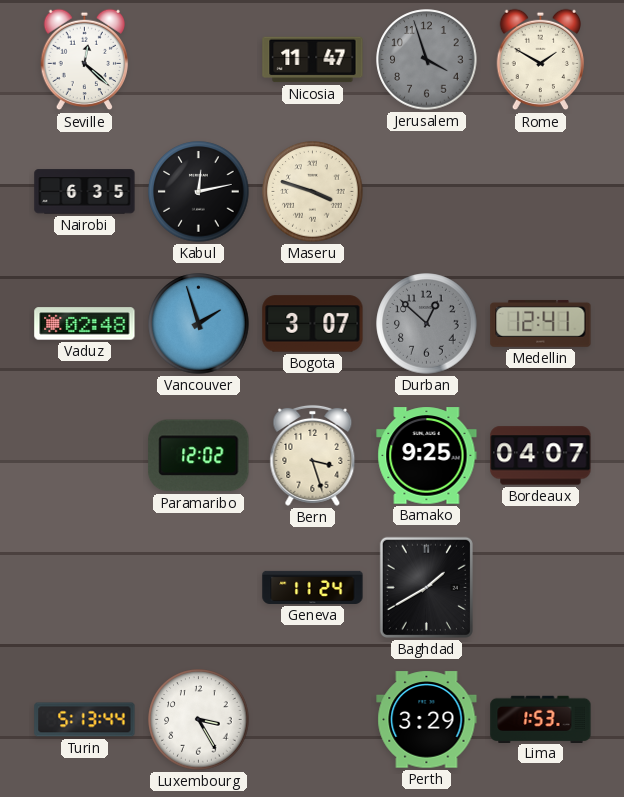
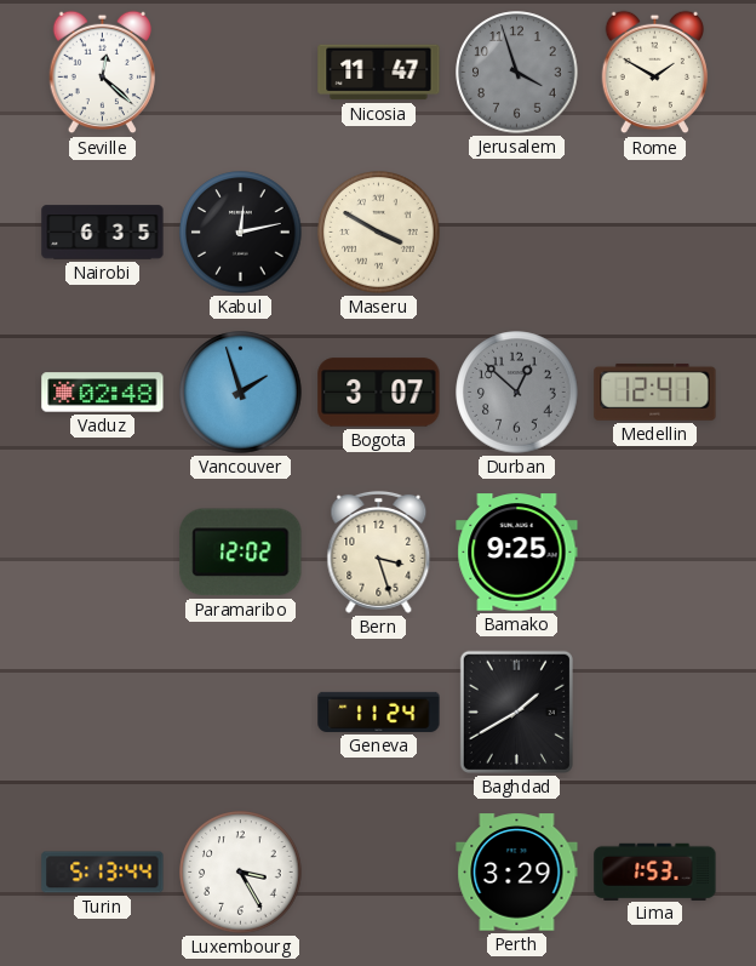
Maseru: 3:48 -> 3:50
Bordeaux: 04:07 -> none
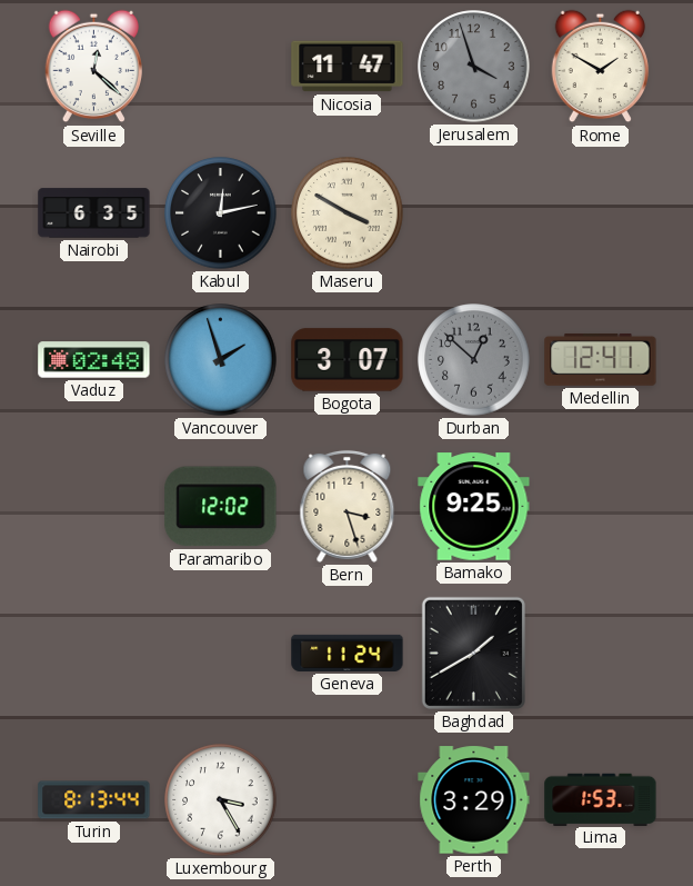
Turin: 5:13 -> 8:13
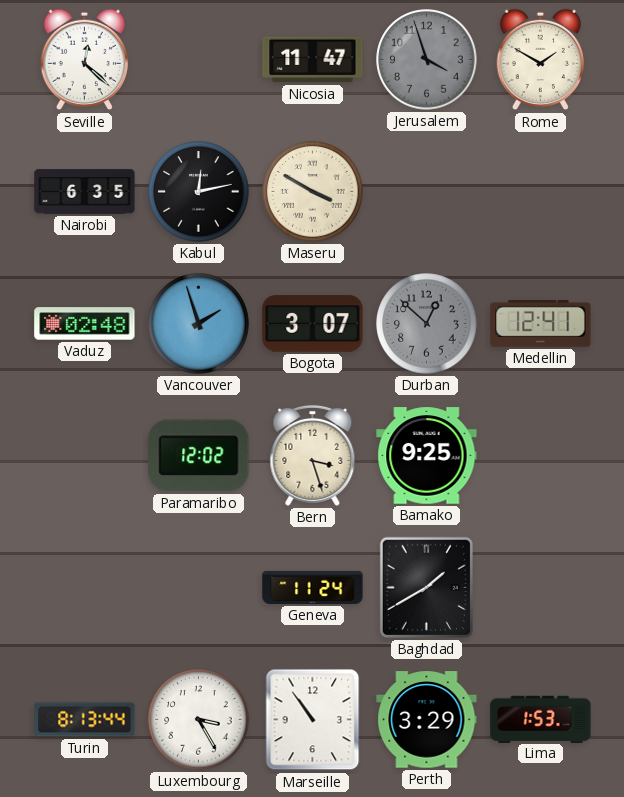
Marseille: none -> 10:54
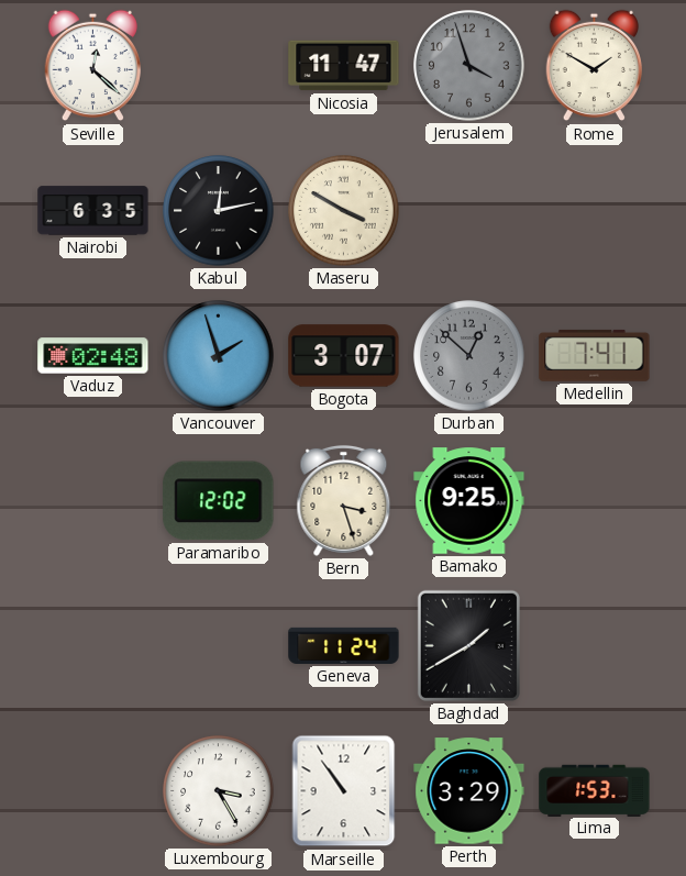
Medellin: 12:41 -> 7:41
Turin: 8:13 -> none
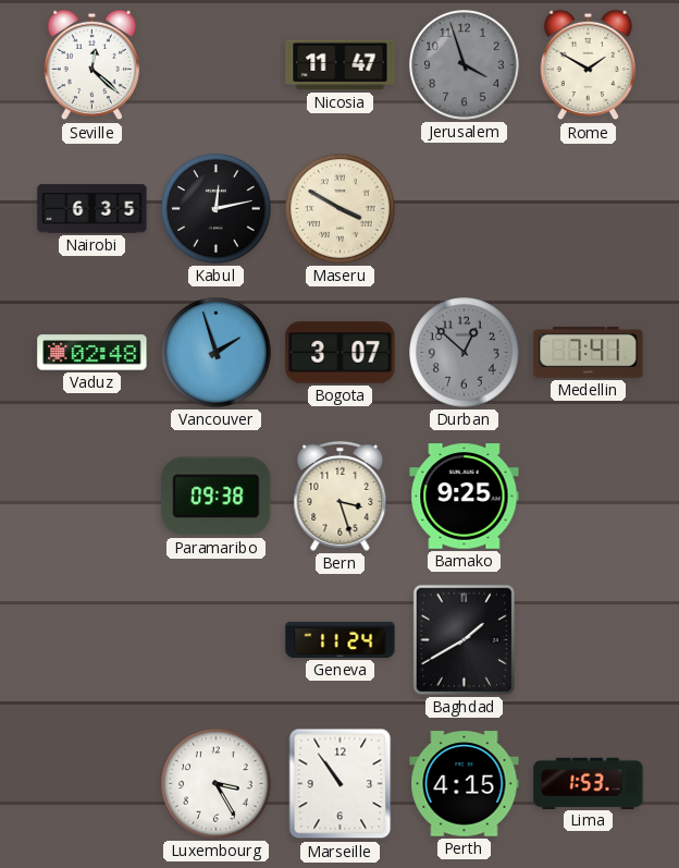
Paramaribo: 12:02 -> 09:38
Perth: 3:29 -> 4:15
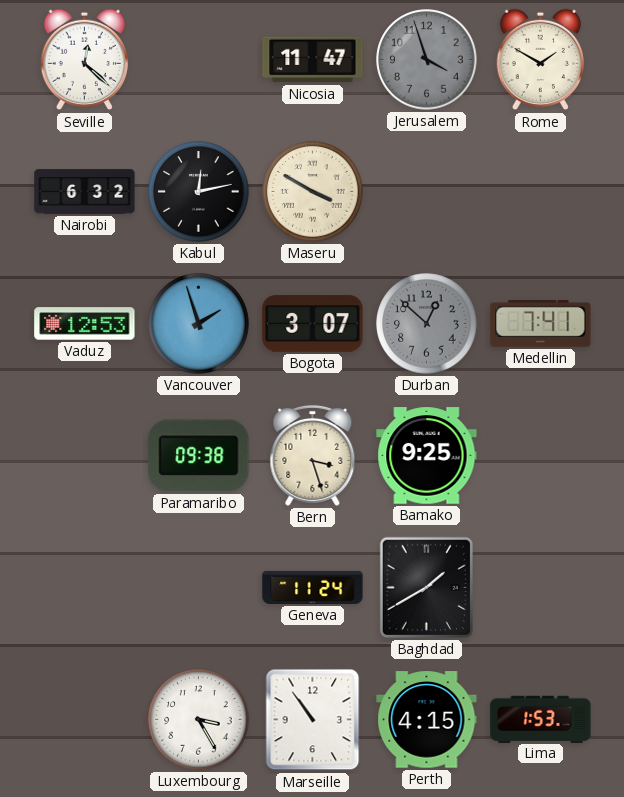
Nairobi: 6:35 -> 6:32
Vaduz: 02:48 -> 12:53
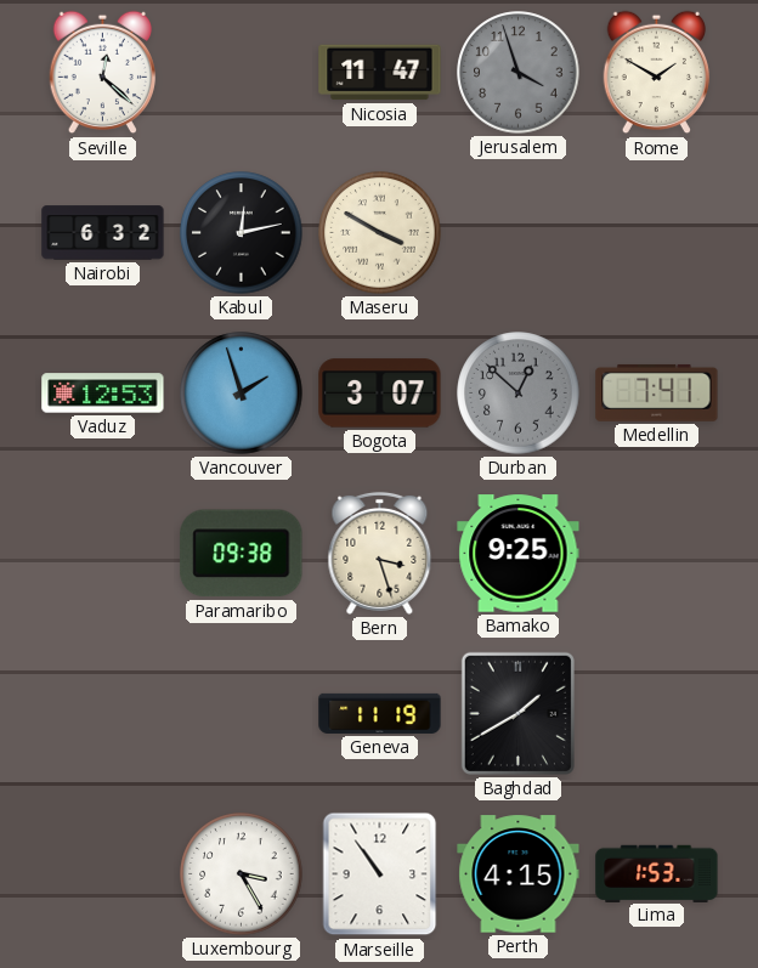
Geneva: 11:24 -> 11:19
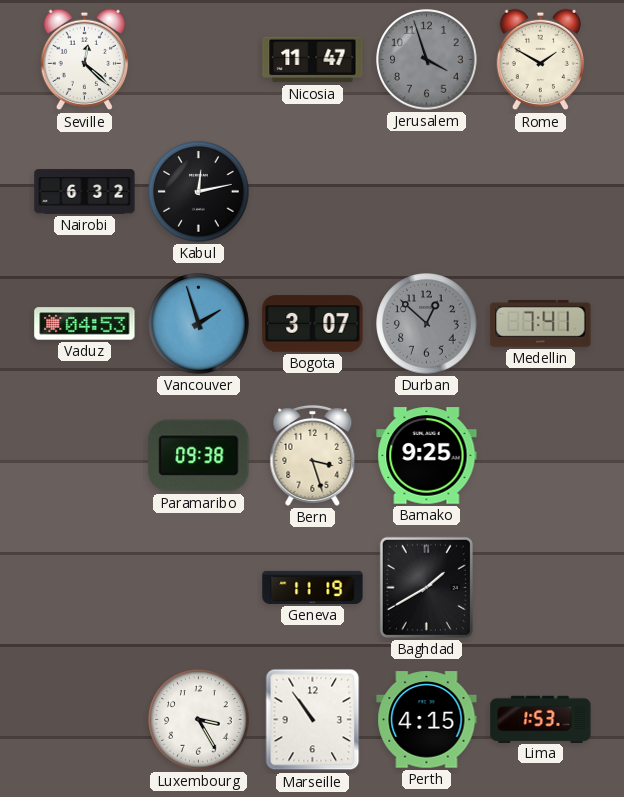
Maseru: 3:50 -> none
Vaduz: 12:53 -> 04:53
